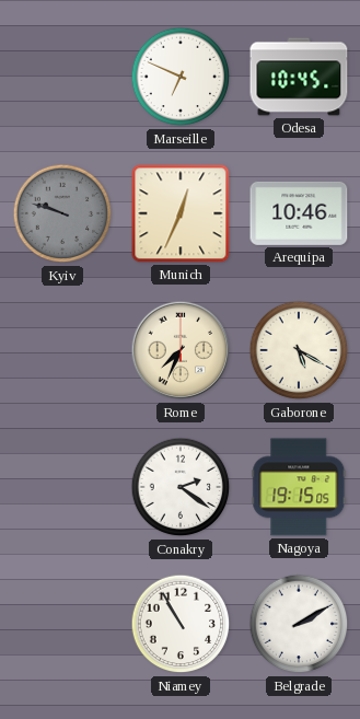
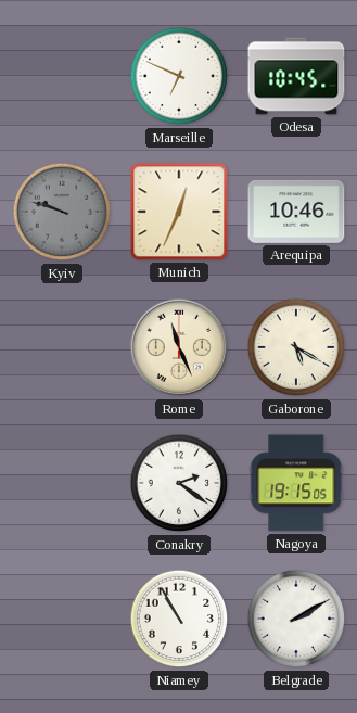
Rome: 7:34 -> 11:26
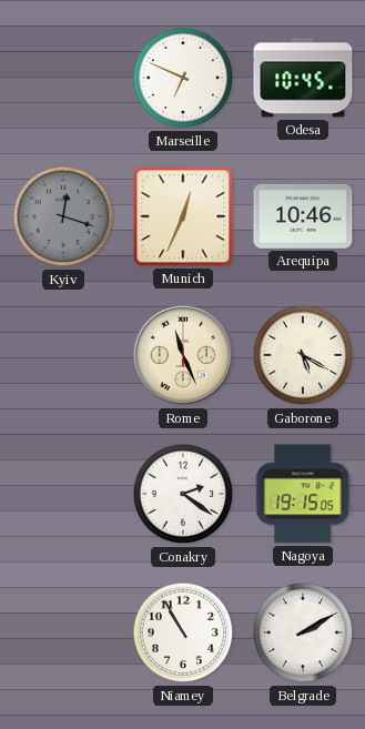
Kyiv: 9:48 -> 12:18
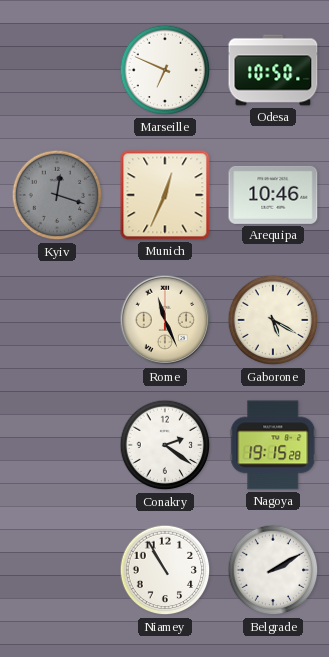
Odesa: 10:45 -> 10:50
Nagoya: 19:15:05 -> 19:15:28
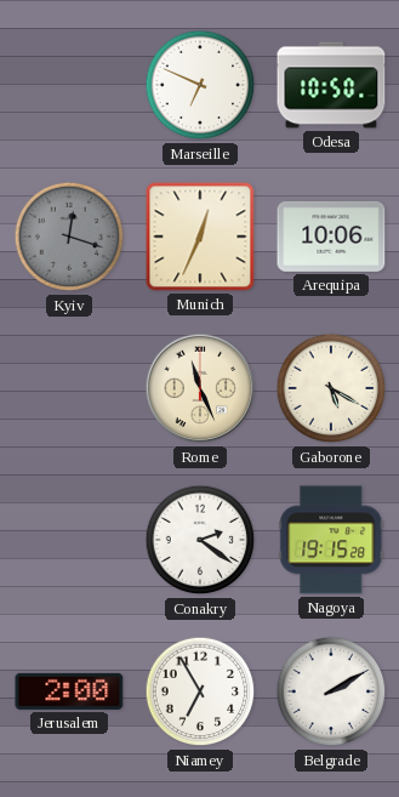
Arequipa: 10:46 -> 10:06
Jerusalem: none -> 2:00
Niamey: 10:55 -> 6:55
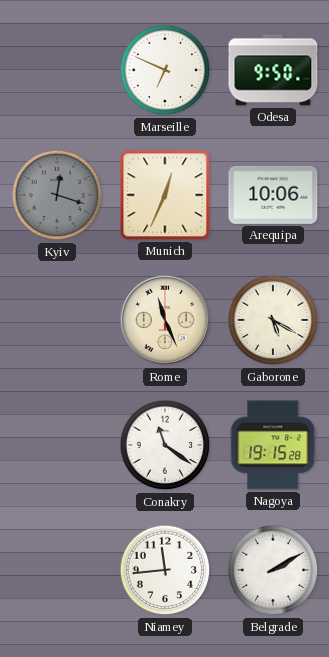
Odesa: 10:50 -> 9:50
Conakry: 2:21 -> 11:21
Jerusalem: 2:00 -> none
Niamey: 6:55 -> 11:44
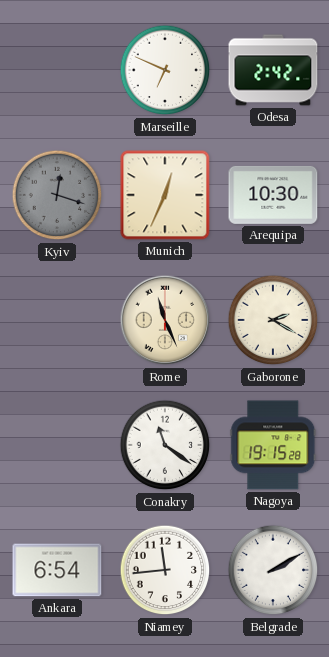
Odesa: 9:50 -> 2:42
Arequipa: 10:06 -> 10:30
Gaborone: 5:20 -> 2:20
Ankara: none -> 6:54
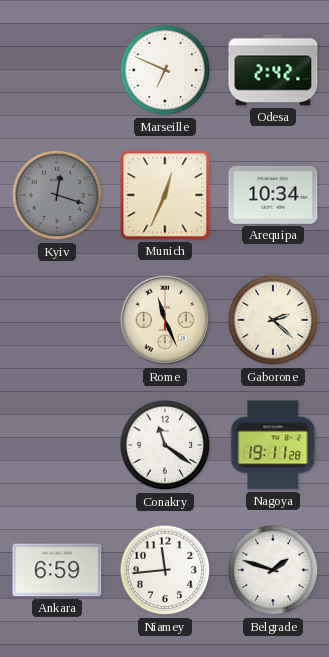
Arequipa: 10:30 -> 10:34
Gaborone: 2:20 -> 2:22
Nagoya: 19:15 -> 19:11
Ankara: 6:54 -> 6:59
Belgrade: 2:10 -> 1:48
